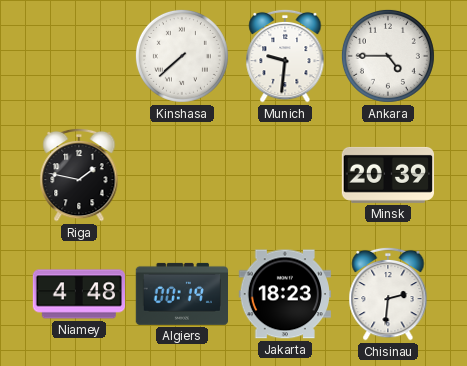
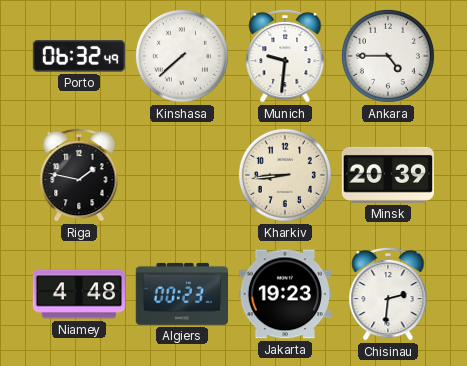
Porto: none -> 06:32
Kharkiv: none -> 8:44
Algiers: 00:19 -> 00:23
Jakarta: 18:23 -> 19:23
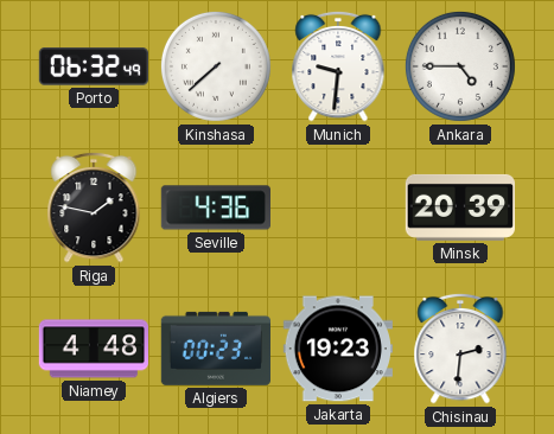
Seville: none -> 4:36
Kharkiv: 8:44 -> none
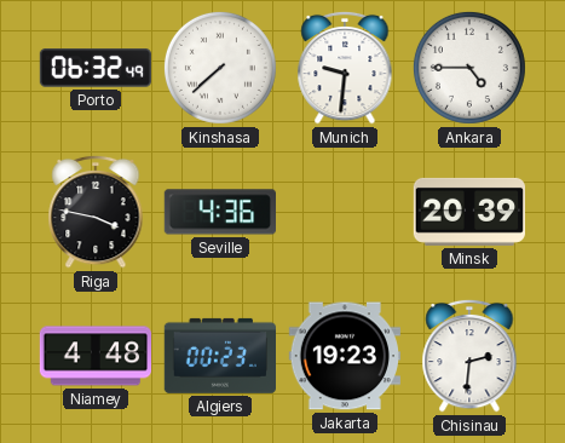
Riga: 1:47 -> 3:47
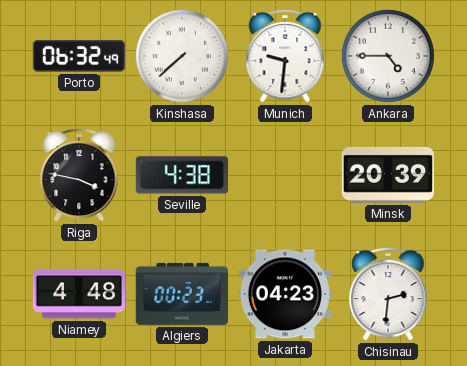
Seville: 4:36 -> 4:38
Jakarta: 19:23 -> 04:23
